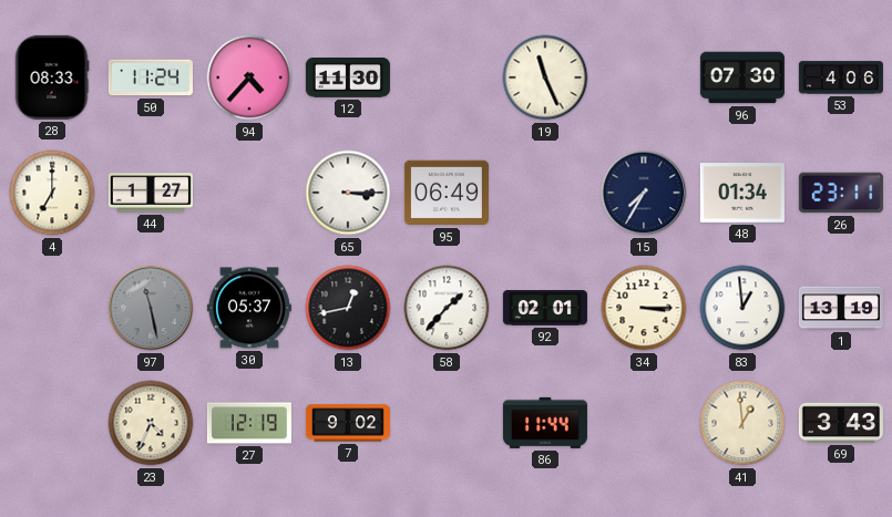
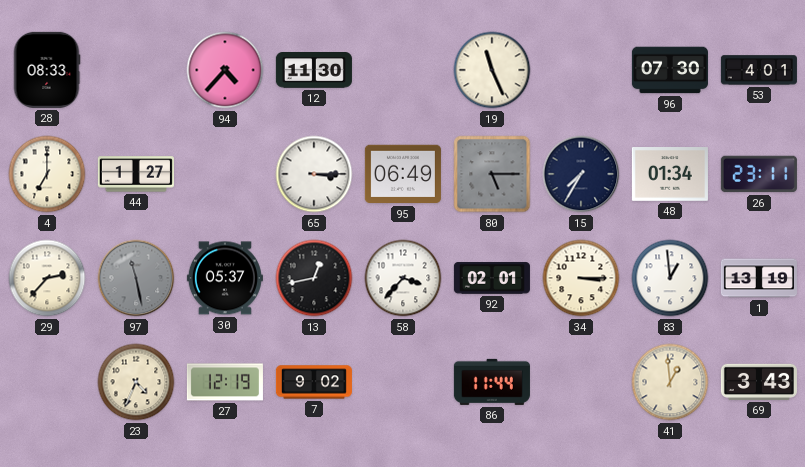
50: 11:24 -> none
53: 4:06 -> 4:01
80: none -> 5:15
29: none -> 2:37
58: 1:37 -> 3:37
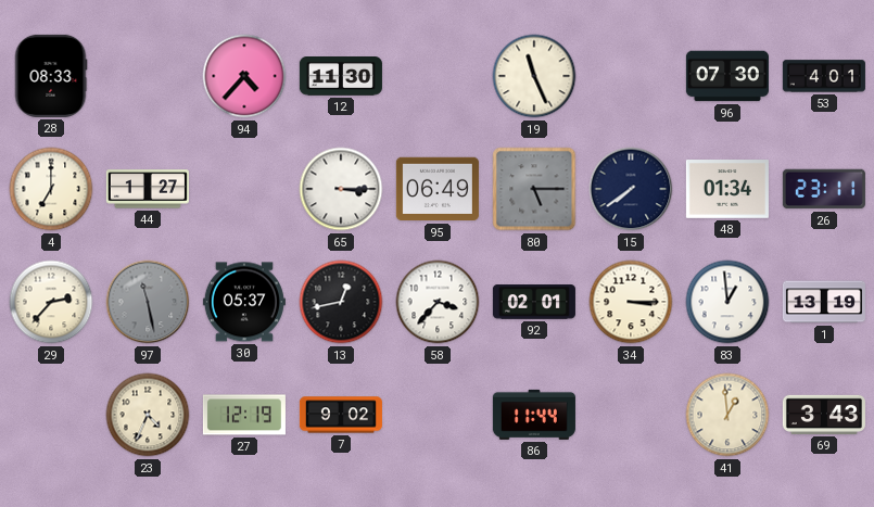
15: 7:35 -> 7:39
